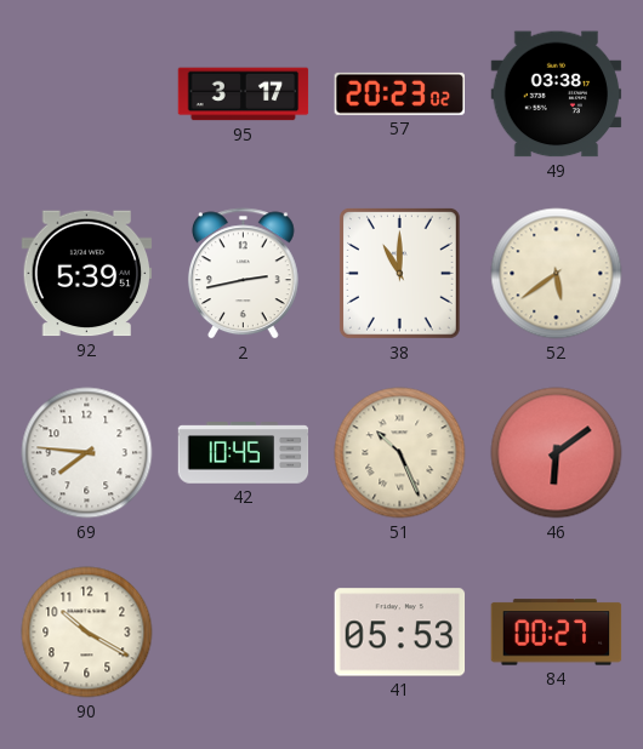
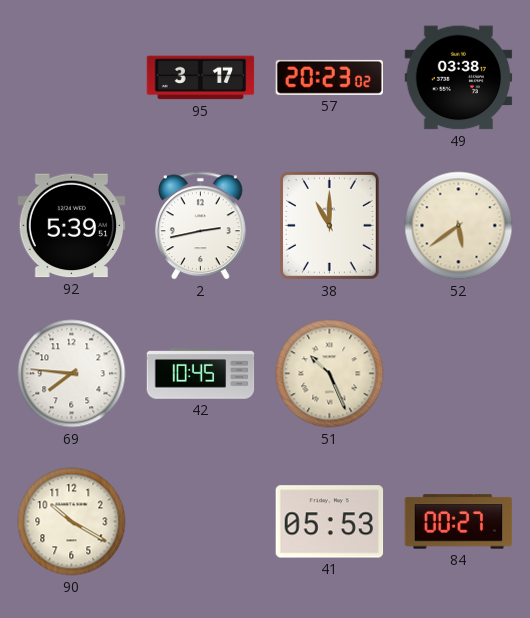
46: 6:09 -> none
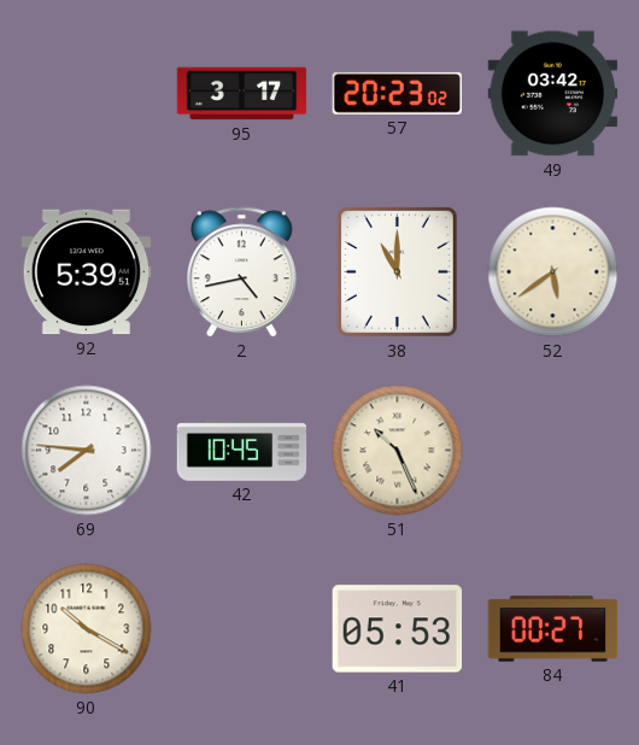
49: 03:38 -> 03:42
2: 2:43 -> 4:43
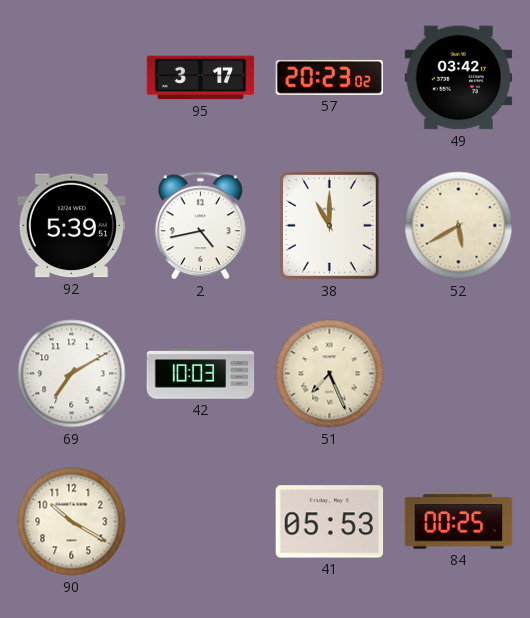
52: 5:39 -> 5:40
69: 7:46 -> 7:10
42: 10:45 -> 10:03
51: 10:26 -> 7:26
84: 00:27 -> 00:25
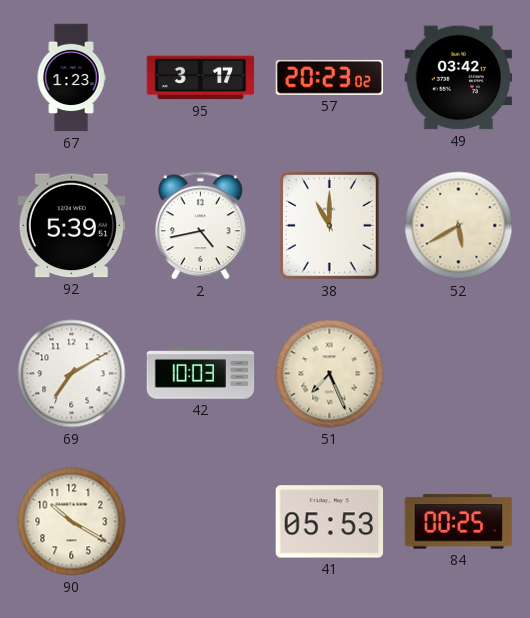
67: none -> 1:23
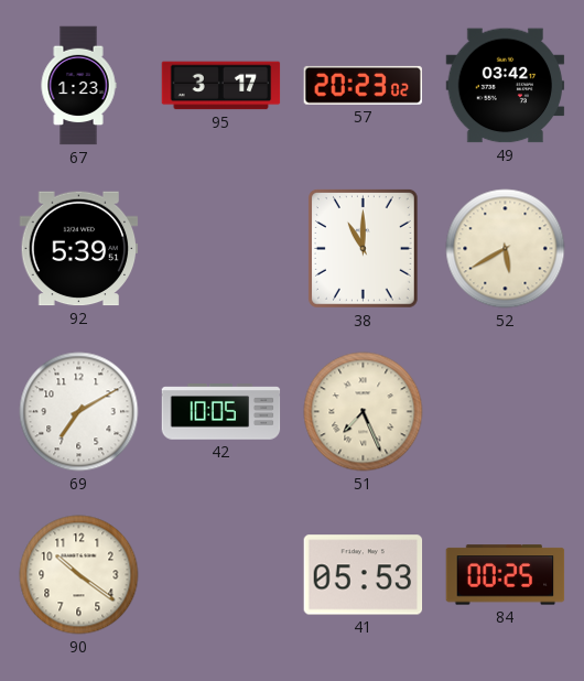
2: 4:43 -> none
42: 10:03 -> 10:05
90: 10:20 -> 10:21
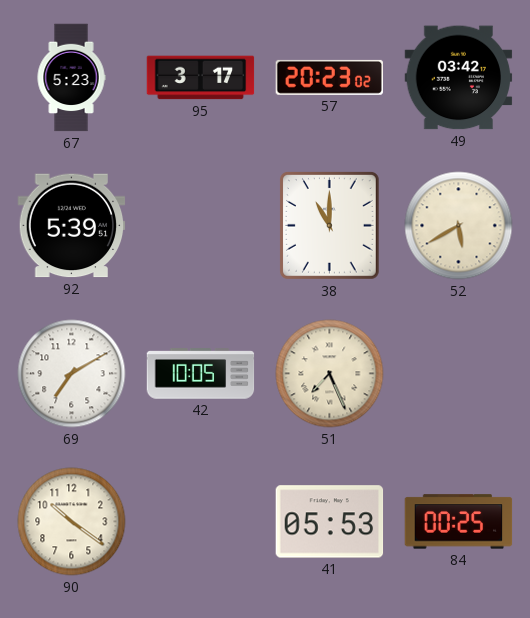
67: 1:23 -> 5:23
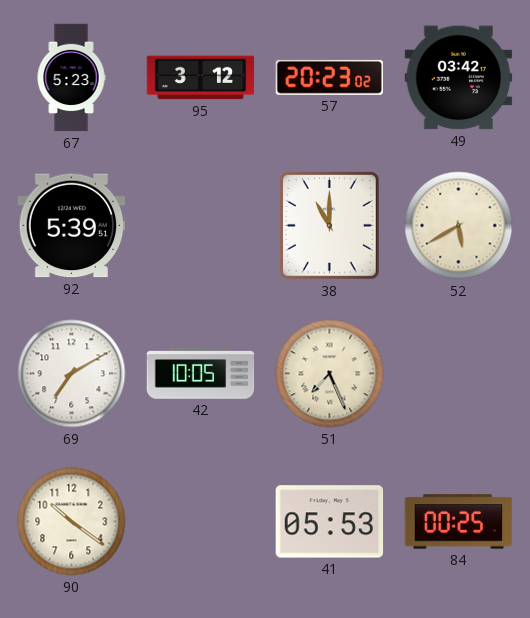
95: 3:17 -> 3:12
